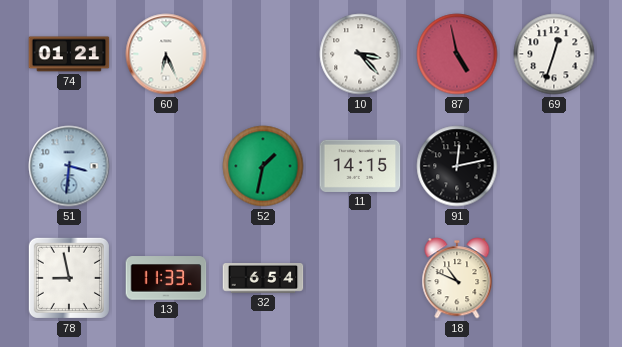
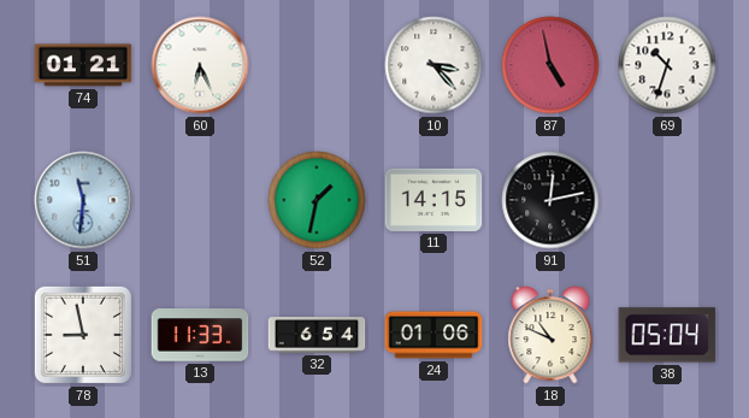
69: 12:33 -> 10:33
51: 3:31 -> 11:31
24: none -> 01:06
38: none -> 05:04
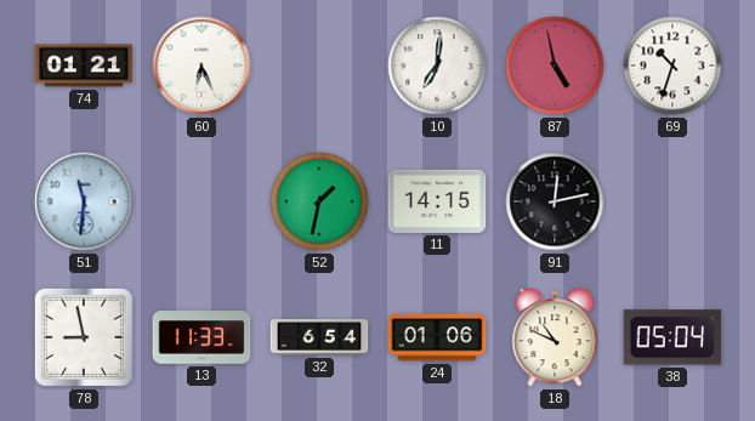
10: 3:23 -> 7:01
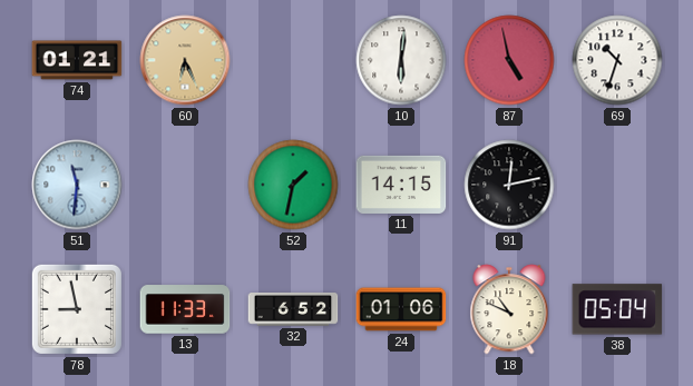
60 dial: white -> champagne
10: 7:01 -> 6:01
32: 6:54 -> 6:52
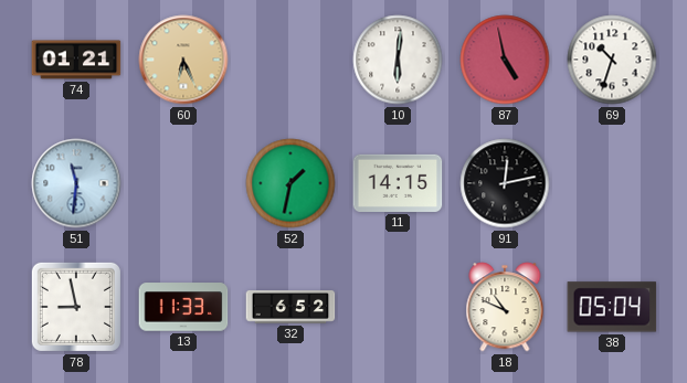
24: 01:06 -> none
